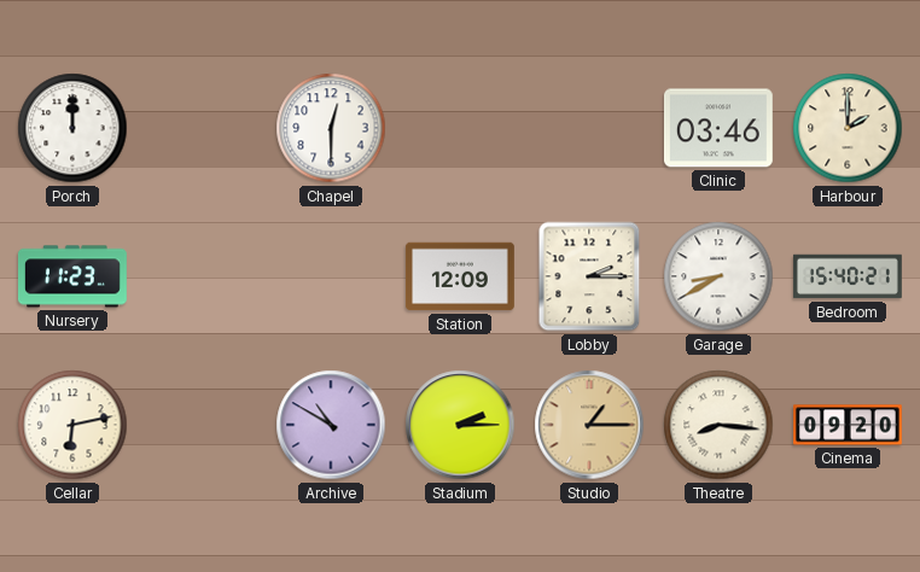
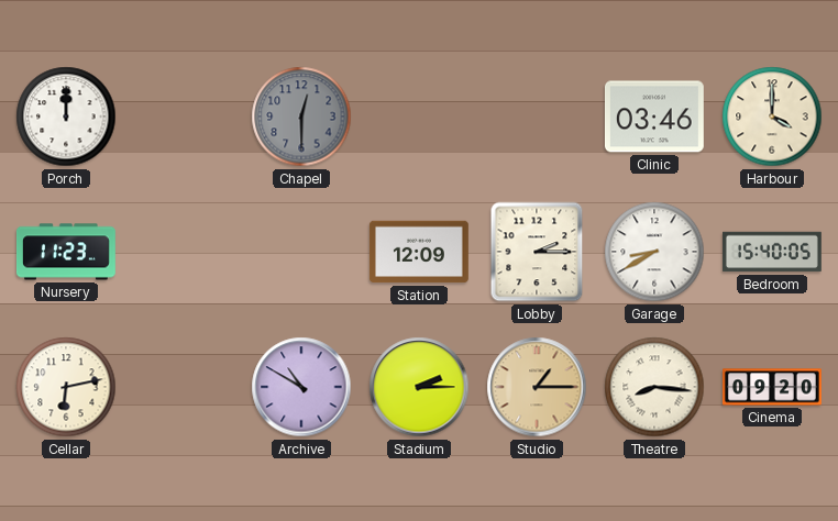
Chapel dial: white -> grey
Harbour: 2:00 -> 4:00
Bedroom: 15:40:21 -> 15:40:05
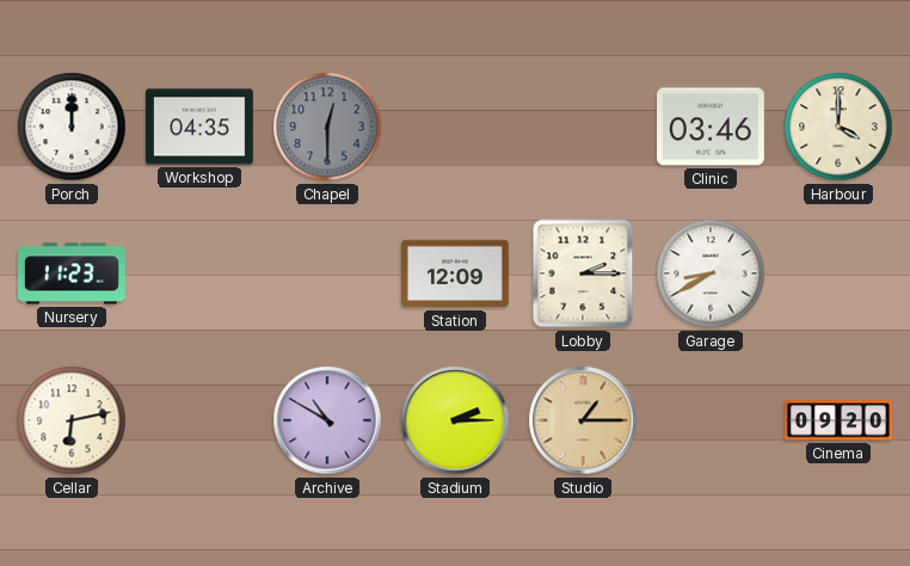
Workshop: none -> 04:35
Bedroom: 15:40 -> none
Theatre: 8:16 -> none
